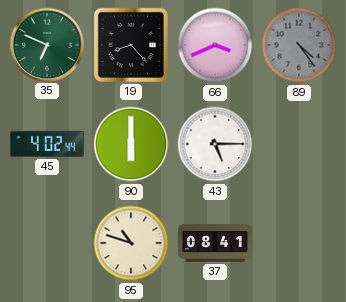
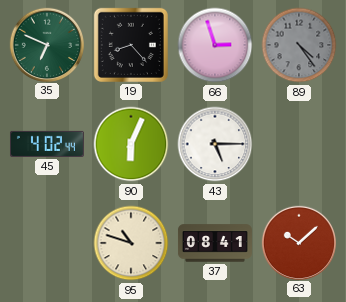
66: 3:41 -> 2:57
90: 6:00 -> 6:04
63: none -> 10:08
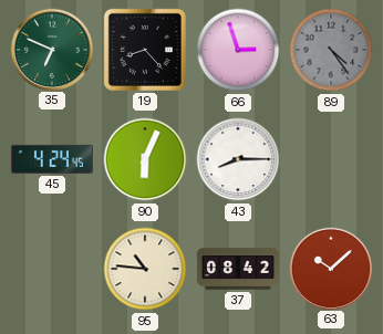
45: 4:02 -> 4:24
43: 5:15 -> 8:15
95: 10:48 -> 10:46
37: 08:41 -> 08:42
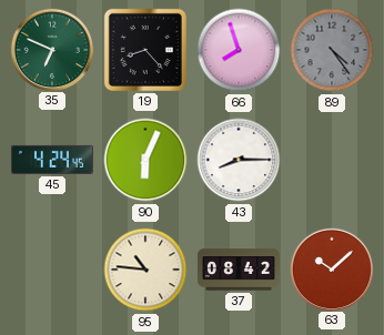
66: 2:57 -> 7:57
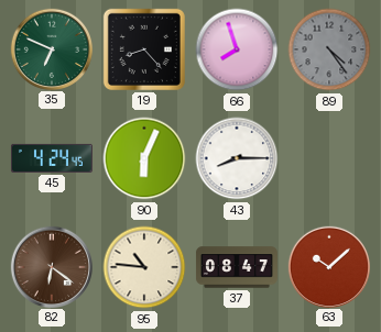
82: none -> 6:21
37: 08:42 -> 08:47
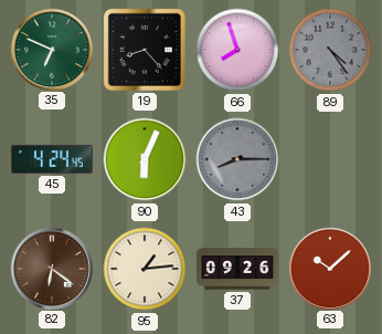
43 dial: white -> grey
95: 10:46 -> 1:14
37: 08:47 -> 09:26
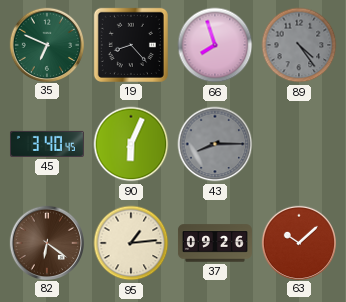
45: 4:24 -> 3:40
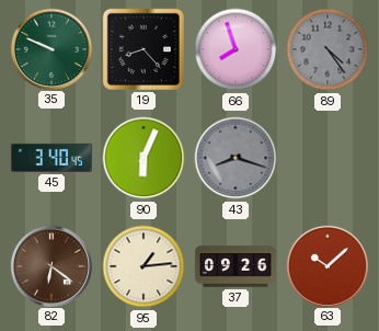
35: 6:49 -> 9:49
43: 8:15 -> 8:18
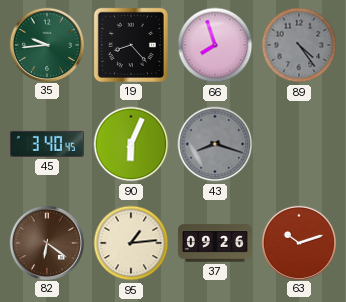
35: 9:49 -> 9:44
63: 10:08 -> 10:12
